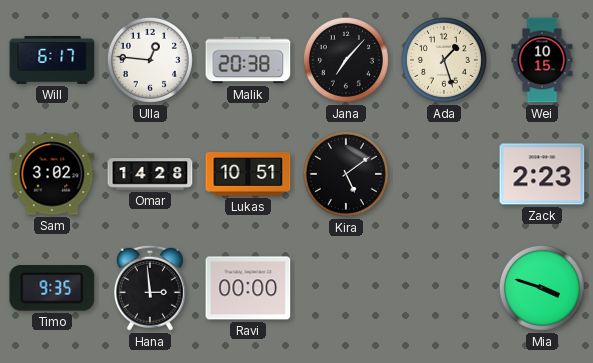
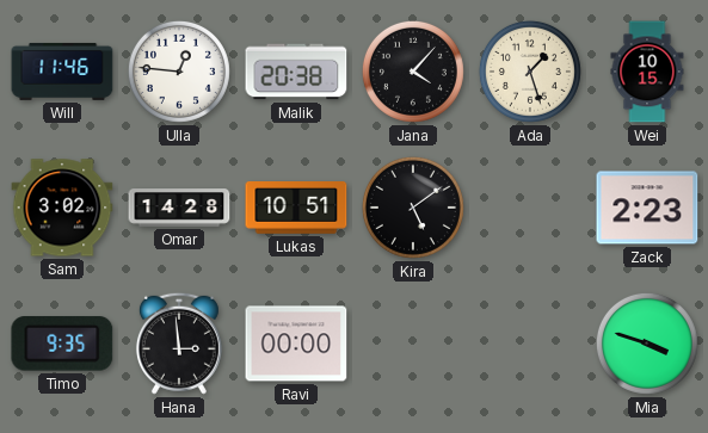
Will: 6:17 -> 11:46
Jana: 7:07 -> 4:07
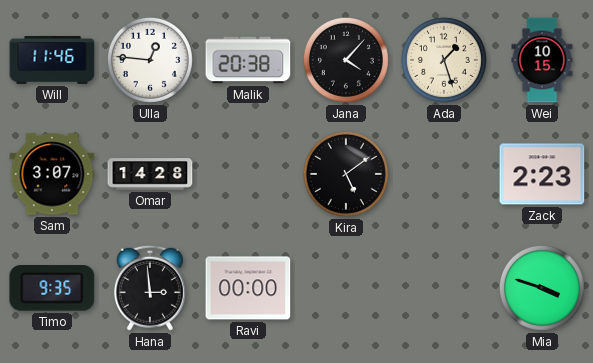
Sam: 3:02 -> 3:07
Lukas: 10:51 -> none
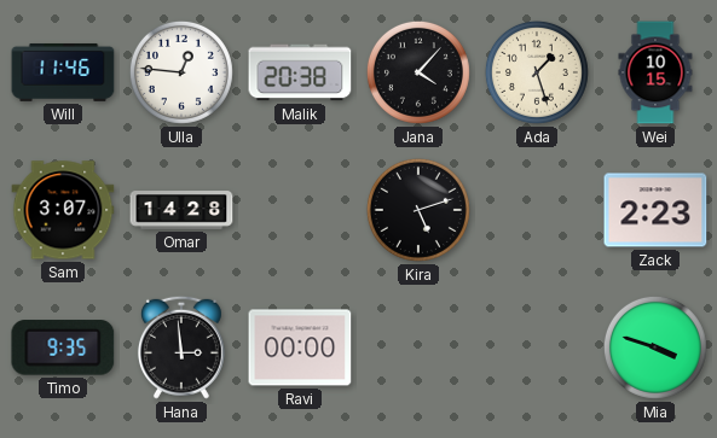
Kira: 5:09 -> 5:12
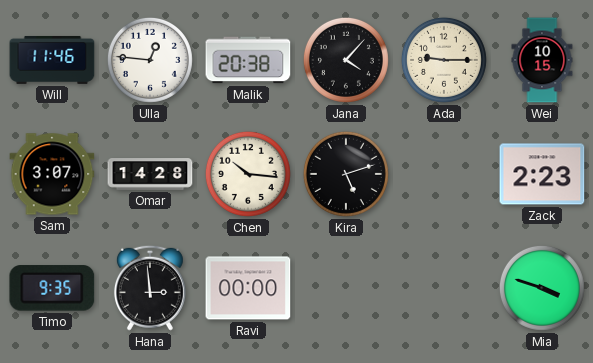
Ada: 1:27 -> 9:15
Chen: none -> 10:16
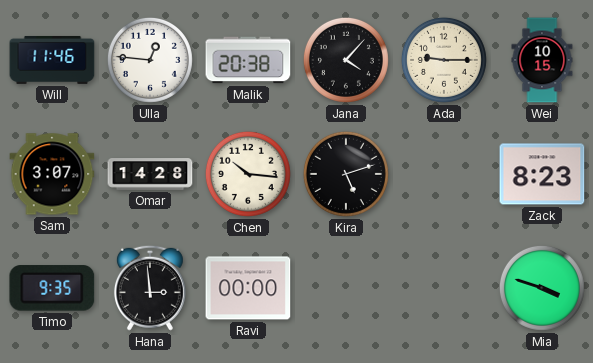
Zack: 2:23 -> 8:23
